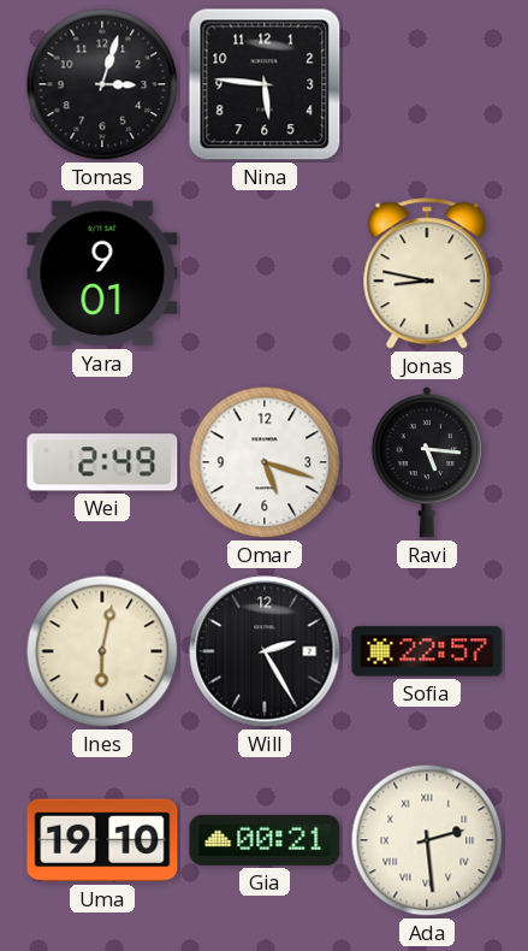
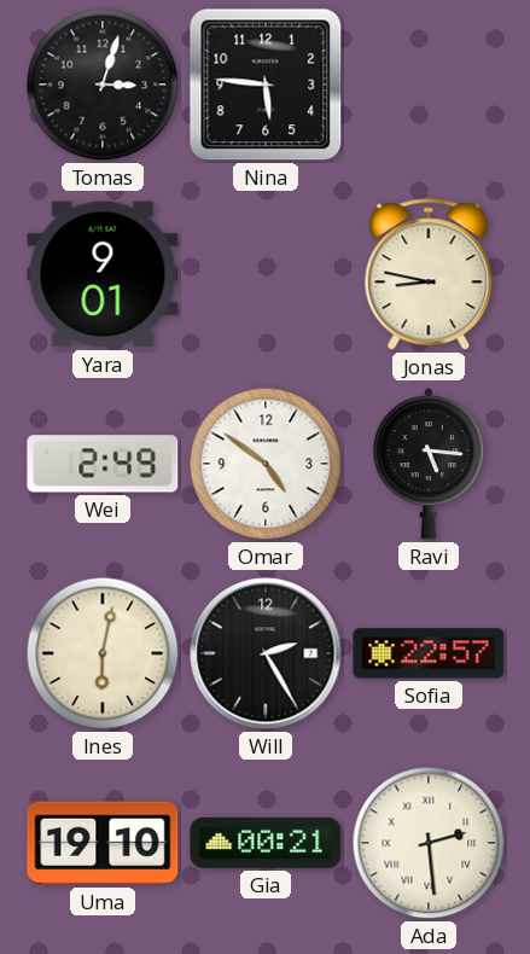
Omar: 5:18 -> 4:51
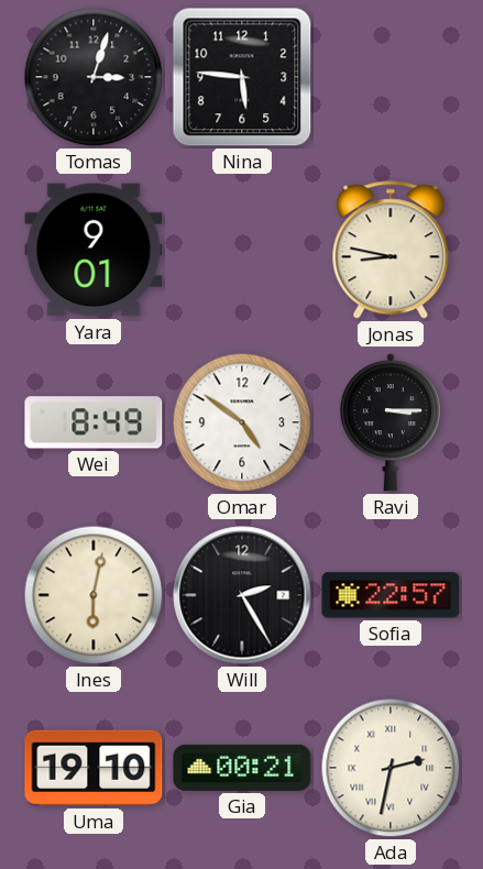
Wei: 2:49 -> 8:49
Ravi: 5:16 -> 3:15
Ada: 2:29 -> 2:32
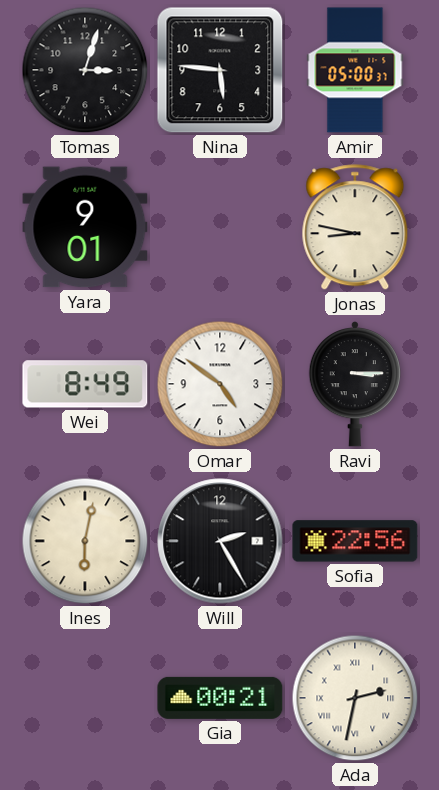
Amir: none -> 05:00
Sofia: 22:57 -> 22:56
Uma: 19:10 -> none
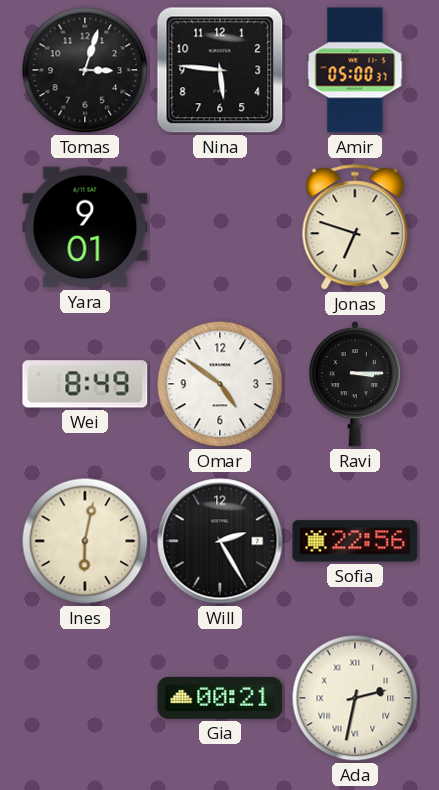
Jonas: 8:47 -> 6:48
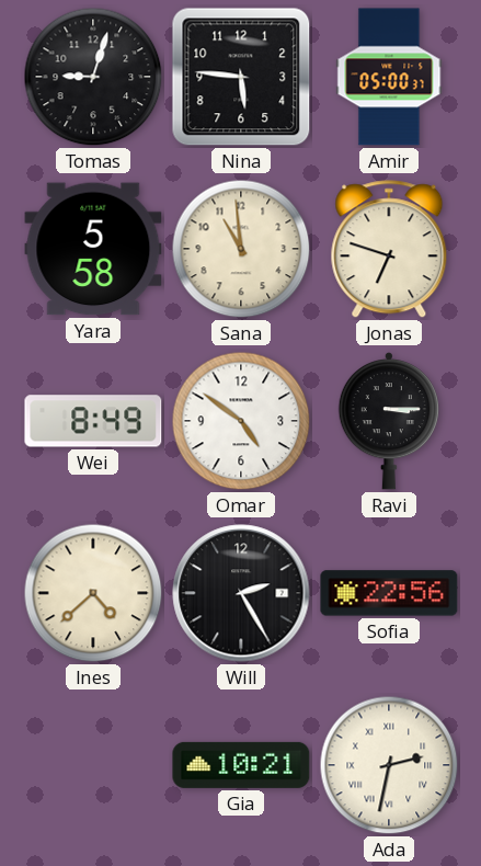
Tomas: 3:03 -> 9:03
Yara: 9:01 -> 5:58
Sana: none -> 10:59
Ines: 6:02 -> 4:38
Gia: 00:21 -> 10:21
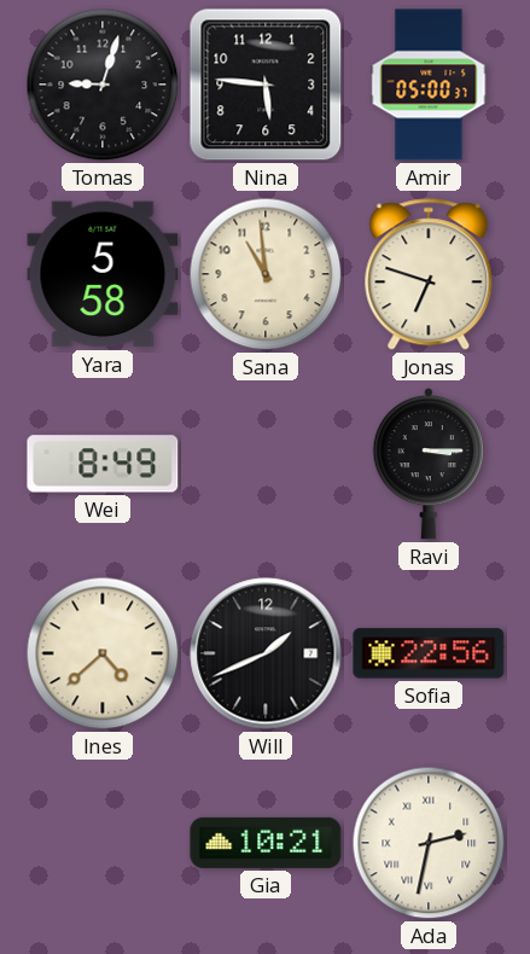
Omar: 4:51 -> none
Will: 2:25 -> 1:41
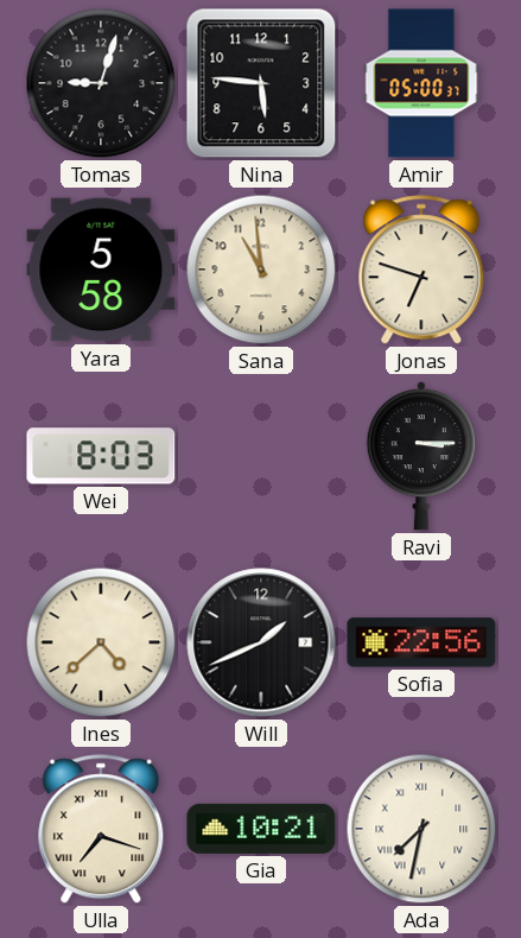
Wei: 8:49 -> 8:03
Ulla: none -> 7:18
Ada: 2:32 -> 7:32
